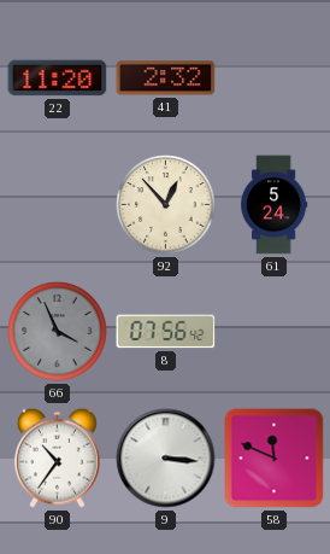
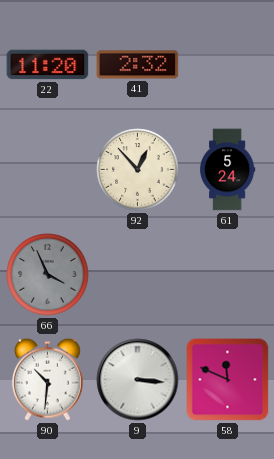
8: 07:56 -> none
90: 10:36 -> 10:31
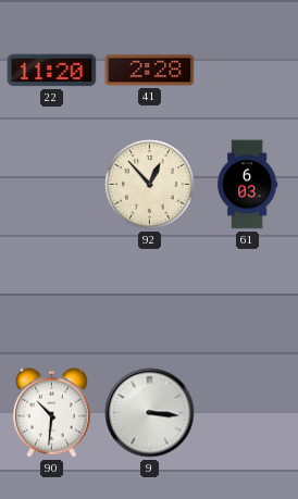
41: 2:32 -> 2:28
61: 5:24 -> 6:03
66: 3:56 -> none
58: 11:49 -> none
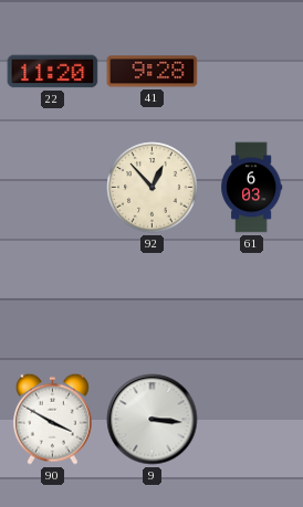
41: 2:28 -> 9:28
90: 10:31 -> 3:50
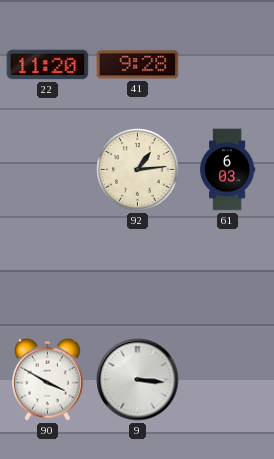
92: 12:53 -> 1:14
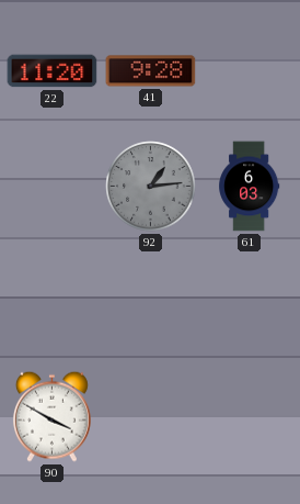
92 dial: cream -> grey
9: 3:16 -> none
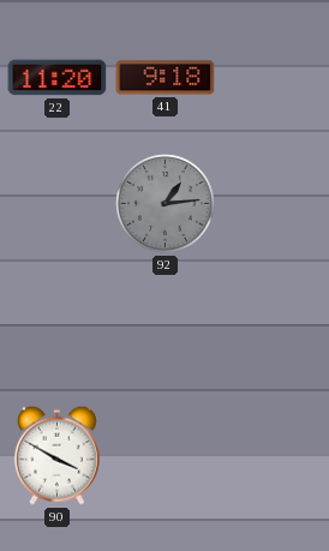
41: 9:28 -> 9:18
61: 6:03 -> none
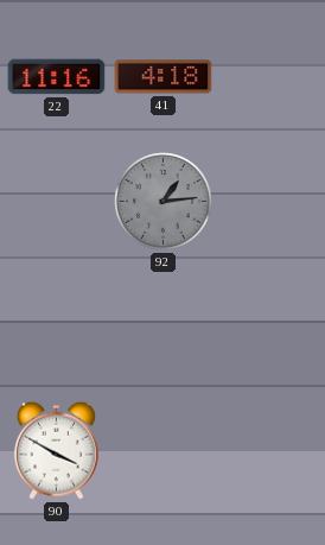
22: 11:20 -> 11:16
41: 9:18 -> 4:18
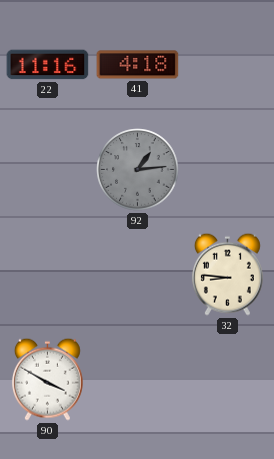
32: none -> 8:46
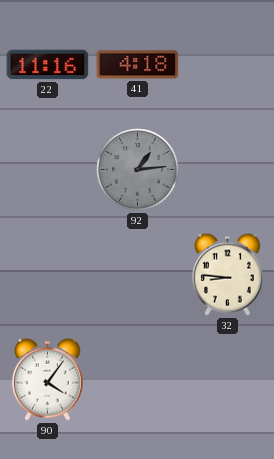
90: 3:50 -> 4:06
